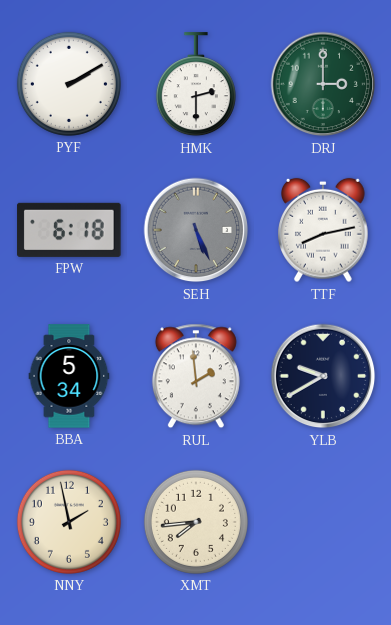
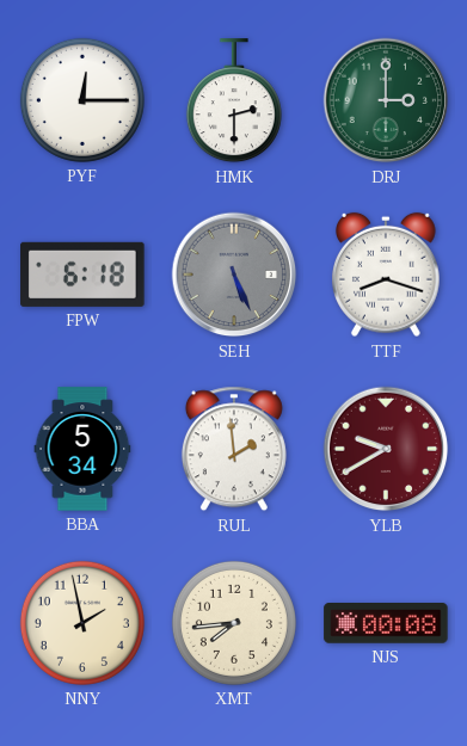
PYF: 2:10 -> 12:15
TTF: 8:13 -> 8:18
YLB dial: navy -> burgundy
NJS: none -> 00:08
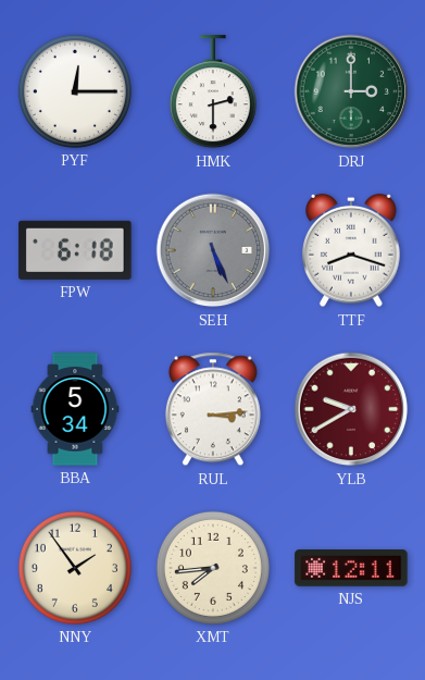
RUL: 1:59 -> 3:14
NNY: 1:58 -> 1:54
NJS: 00:08 -> 12:11
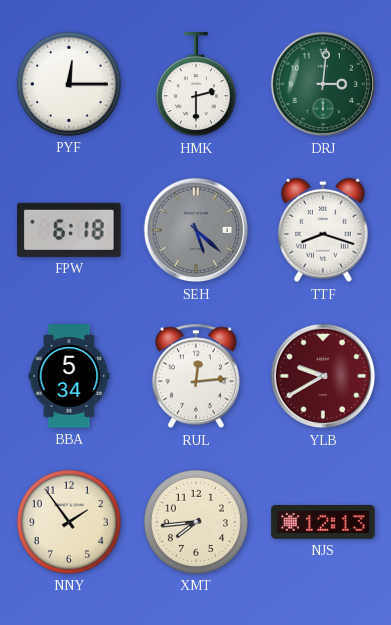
DRJ: 3:00 -> 3:01
SEH: 5:26 -> 5:22
RUL: 3:14 -> 12:14
NJS: 12:11 -> 12:13
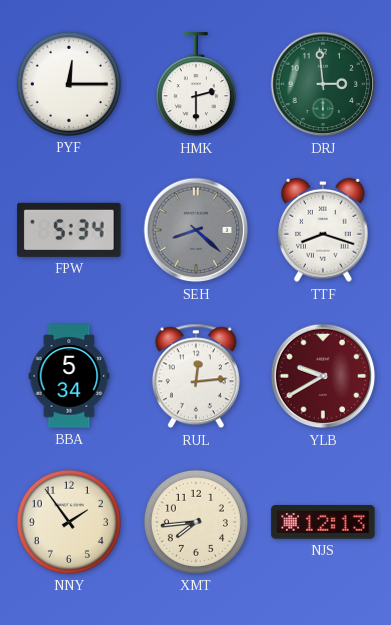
DRJ: 3:01 -> 2:59
FPW: 6:18 -> 5:34
SEH: 5:22 -> 8:22
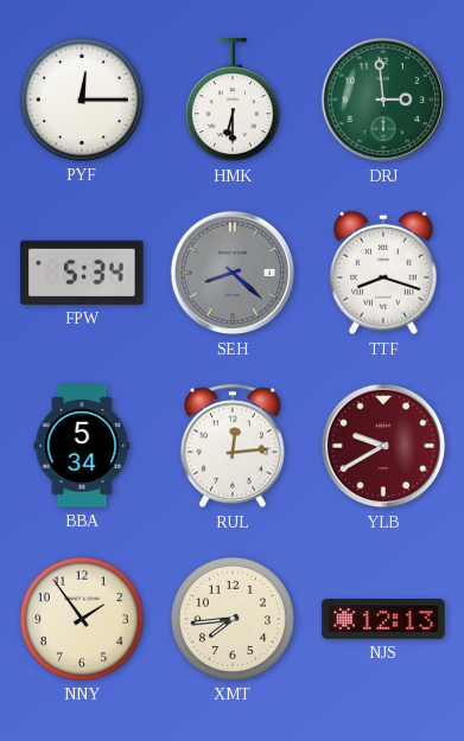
HMK: 2:30 -> 6:30
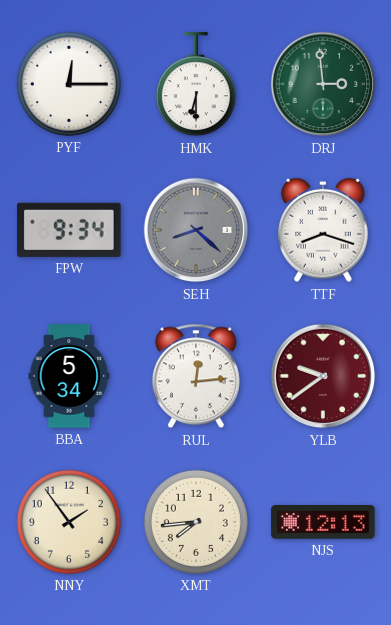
FPW: 5:34 -> 9:34
YLB: 9:40 -> 9:39
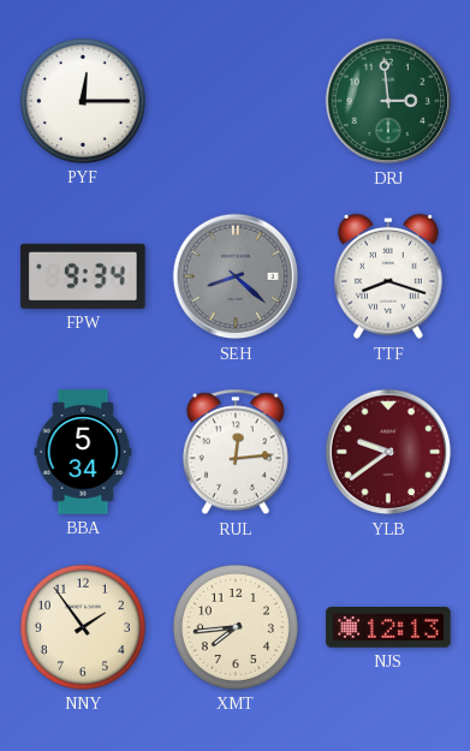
HMK: 6:30 -> none
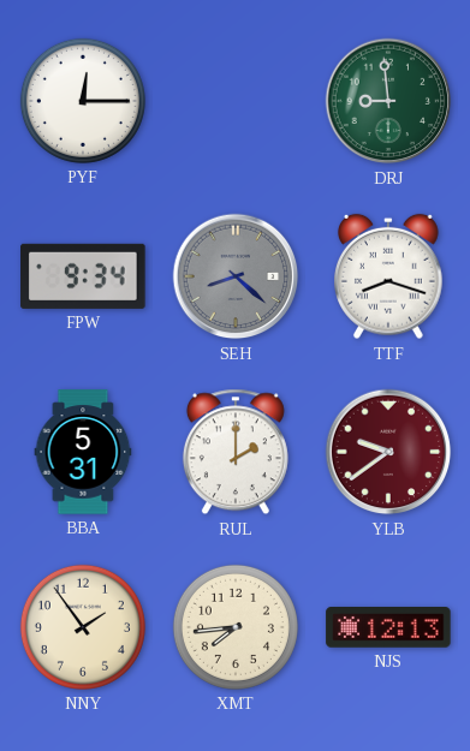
DRJ: 2:59 -> 8:59
BBA: 5:34 -> 5:31
RUL: 12:14 -> 2:00
